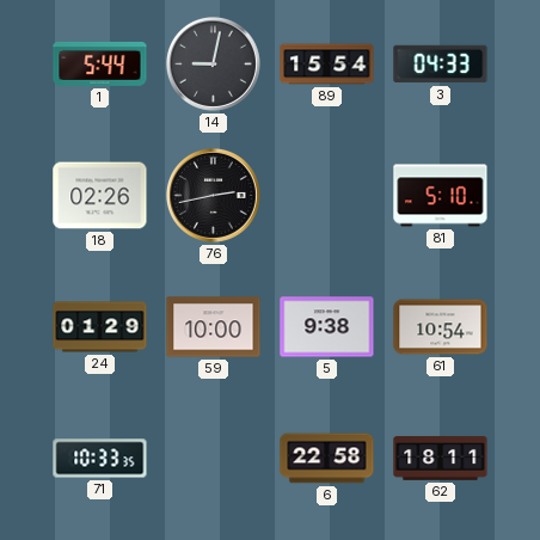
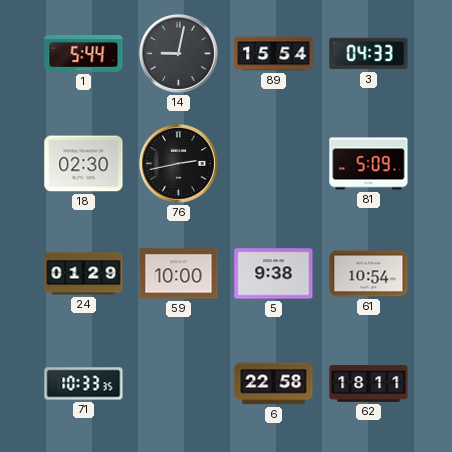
18: 02:26 -> 02:30
81: 5:10 -> 5:09
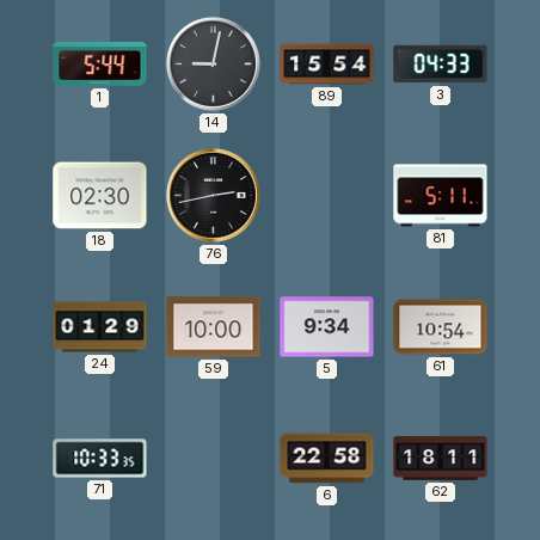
81: 5:09 -> 5:11
5: 9:38 -> 9:34
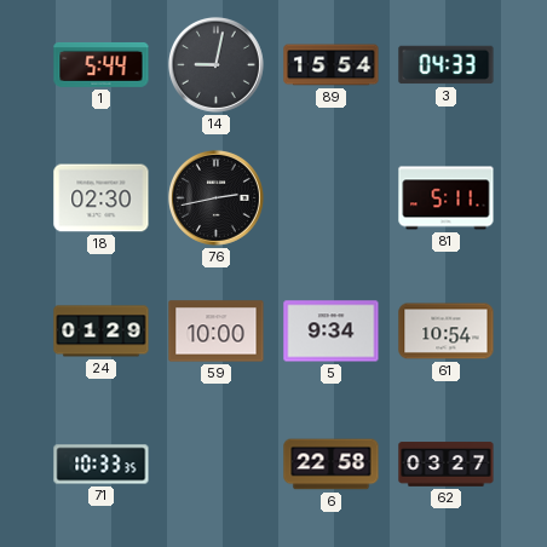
62: 18:11 -> 03:27
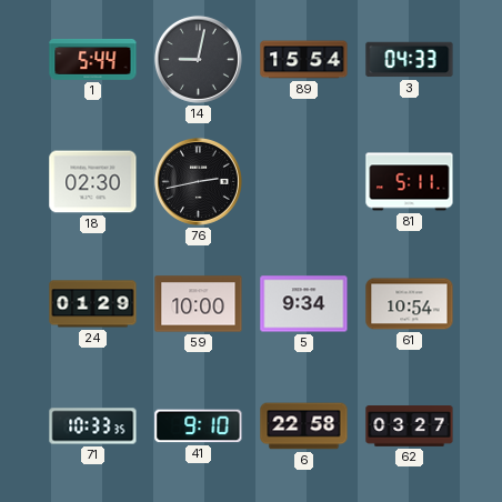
41: none -> 9:10
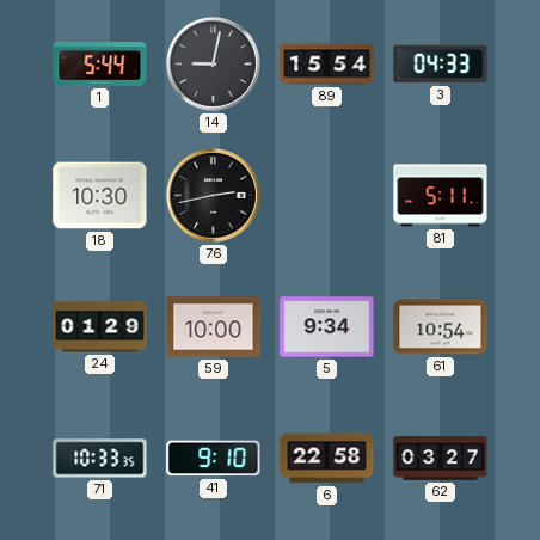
18: 02:30 -> 10:30
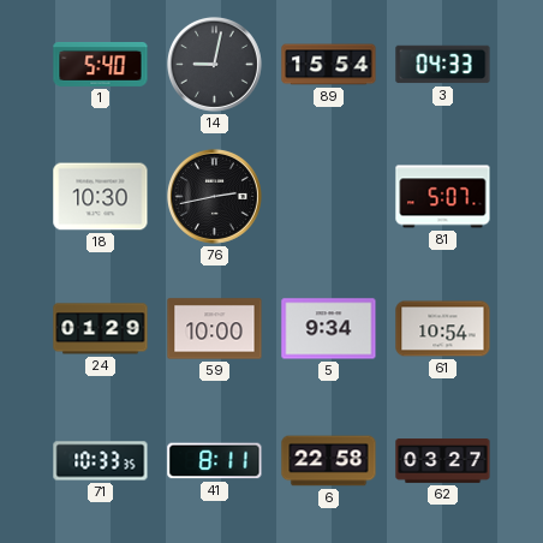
1: 5:44 -> 5:40
81: 5:11 -> 5:07
41: 9:10 -> 8:11
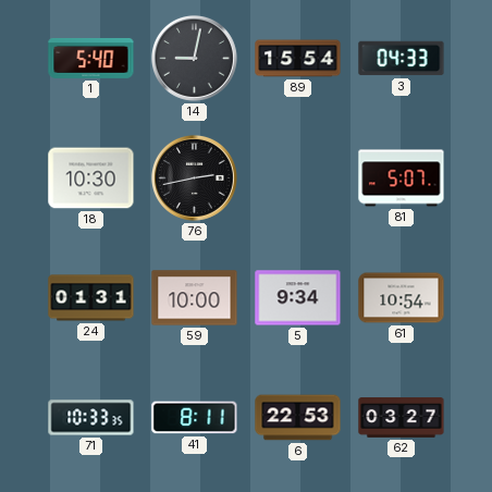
24: 01:29 -> 01:31
6: 22:58 -> 22:53
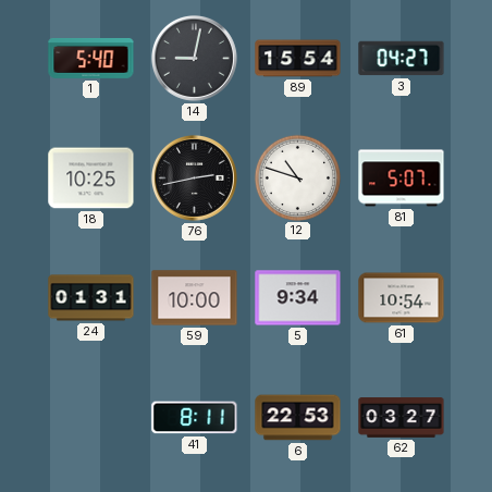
3: 04:33 -> 04:27
18: 10:30 -> 10:25
12: none -> 10:48
71: 10:33 -> none
